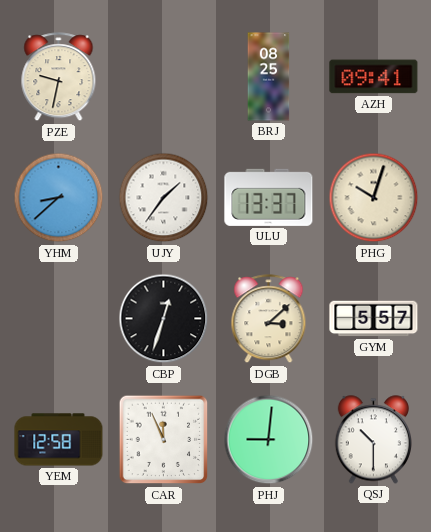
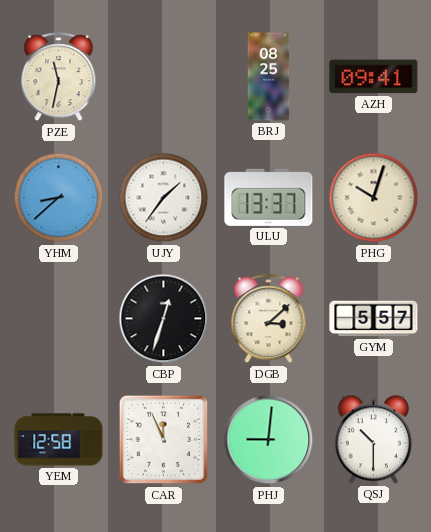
PZE: 9:32 -> 11:32
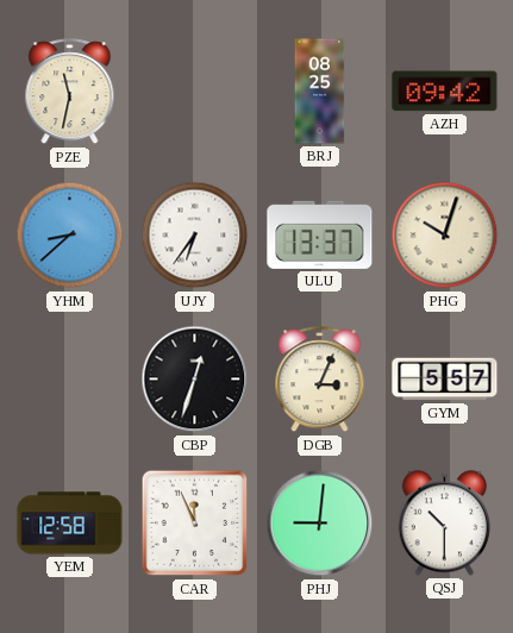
AZH: 09:41 -> 09:42
UJY: 1:36 -> 6:36
DGB: 3:08 -> 3:04
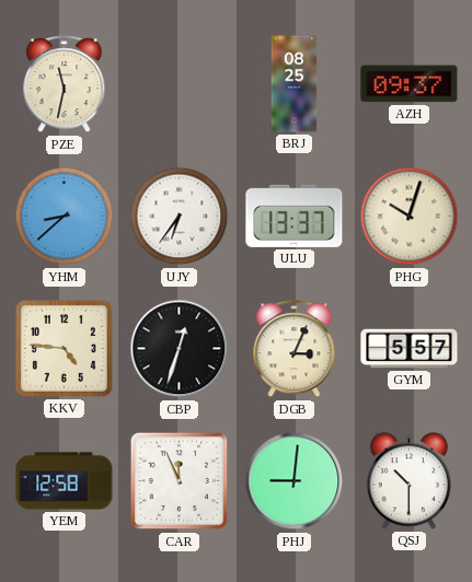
AZH: 09:42 -> 09:37
KKV: none -> 4:46
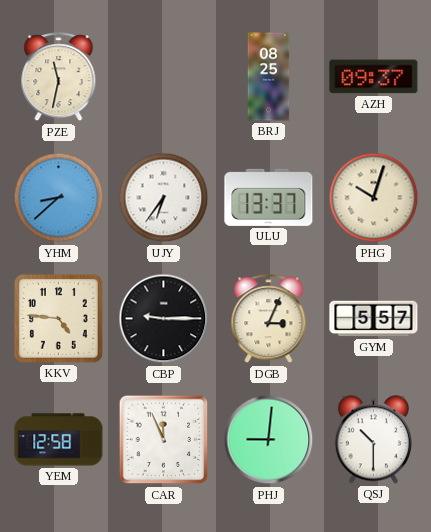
CBP: 12:33 -> 9:15
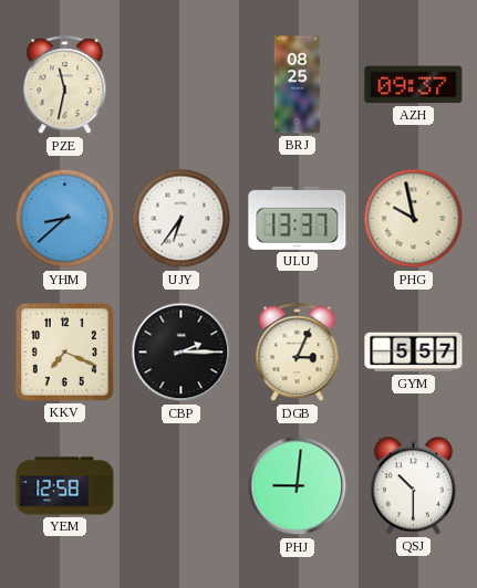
PHG: 10:03 -> 9:58
KKV: 4:46 -> 7:19
CBP: 9:15 -> 2:15
CAR: 11:56 -> none
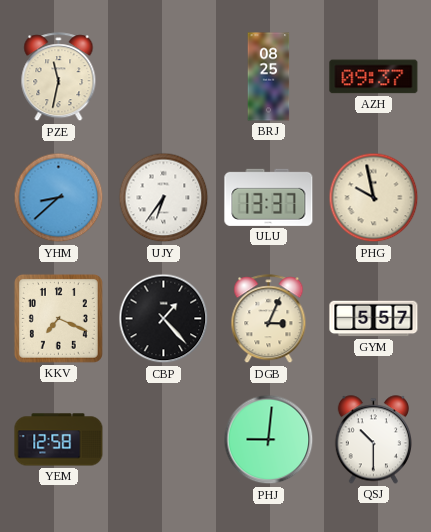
CBP: 2:15 -> 1:23
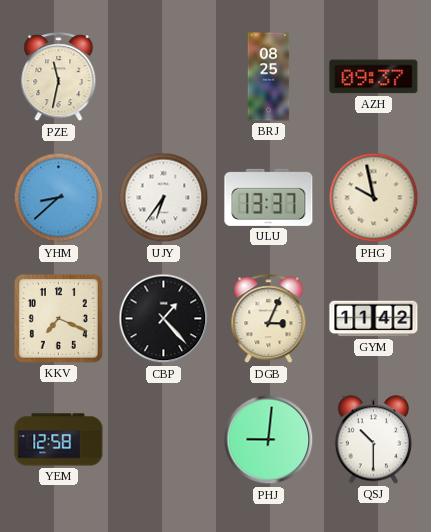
GYM: 5:57 -> 11:42
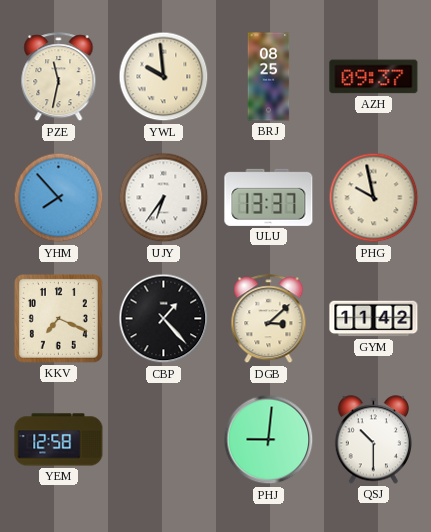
YWL: none -> 9:59
YHM: 8:38 -> 7:53
DGB: 3:04 -> 3:08
